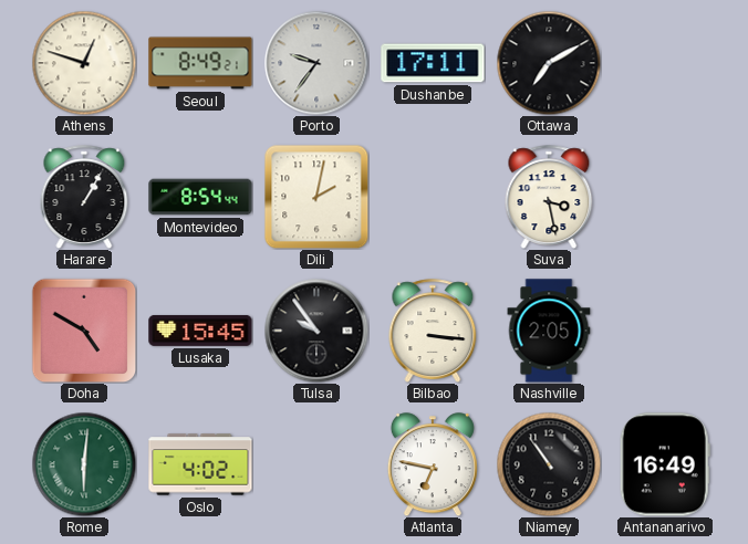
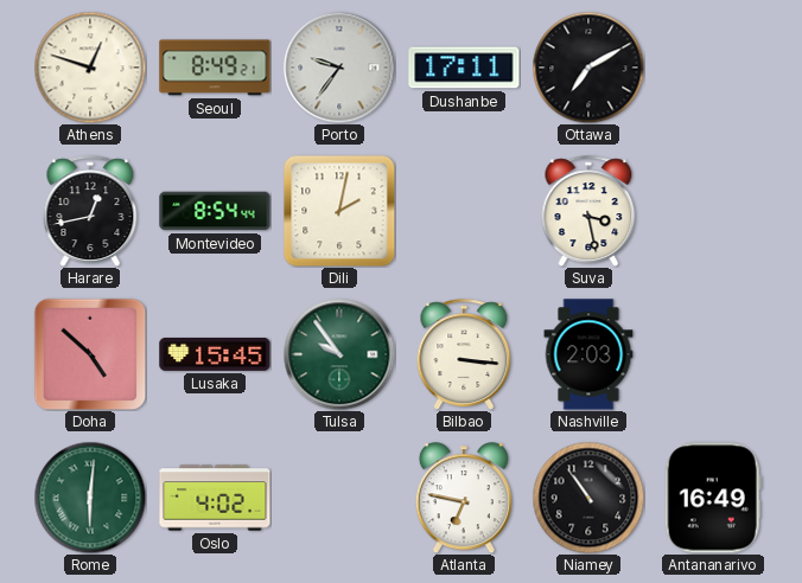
Harare: 1:05 -> 12:43
Doha: 4:50 -> 4:52
Tulsa dial: black -> green
Nashville: 2:05 -> 2:03
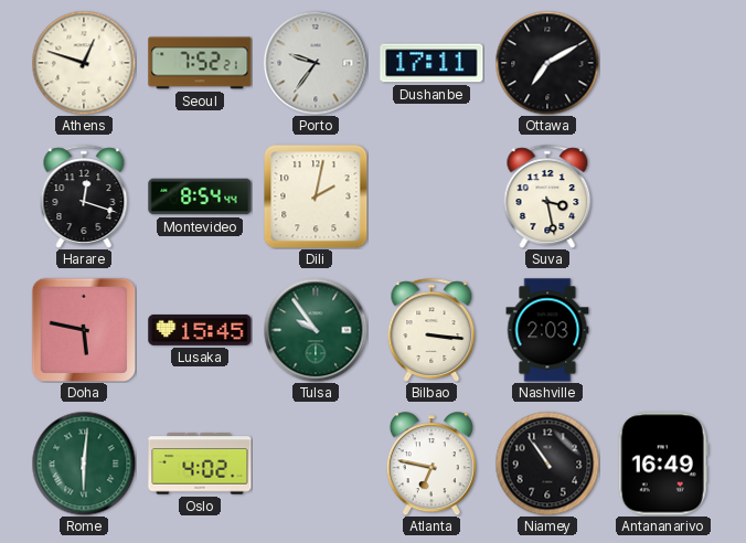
Seoul: 8:49 -> 7:52
Harare: 12:43 -> 12:18
Doha: 4:52 -> 5:47
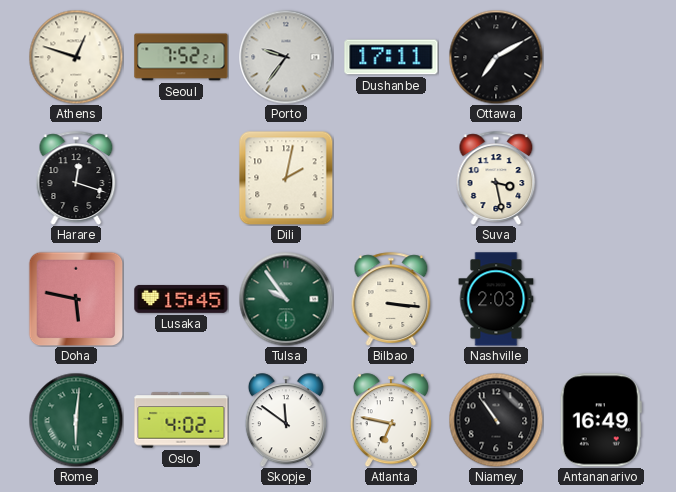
Montevideo: 8:54 -> none
Skopje: none -> 11:51
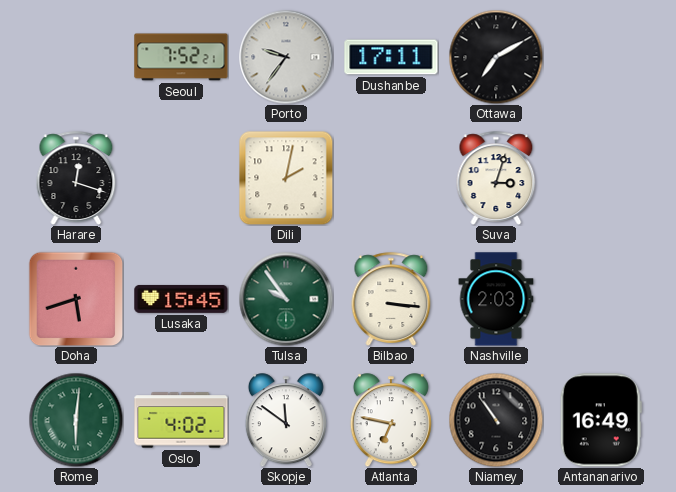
Athens: 12:48 -> none
Suva: 3:28 -> 3:03
Doha: 5:47 -> 5:42
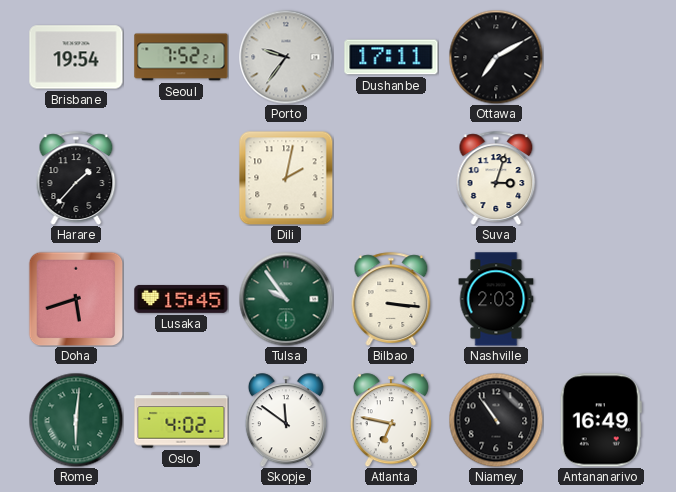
Brisbane: none -> 19:54
Harare: 12:18 -> 1:37
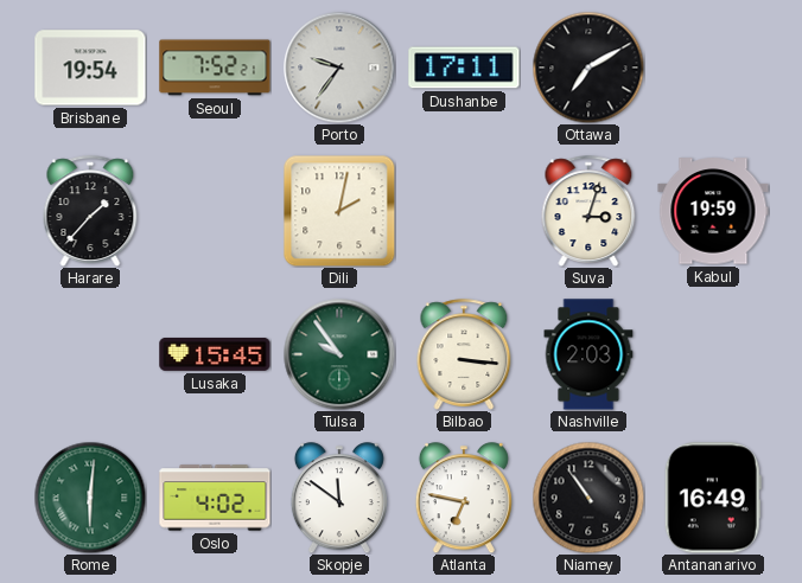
Kabul: none -> 19:59
Doha: 5:42 -> none
